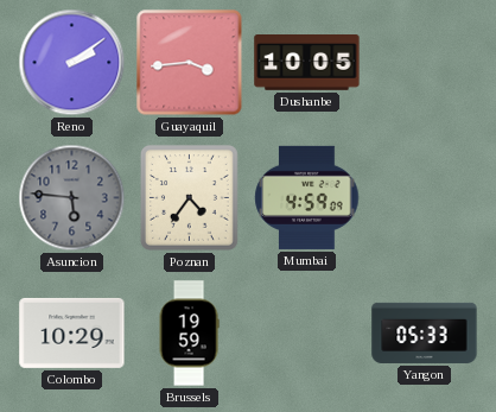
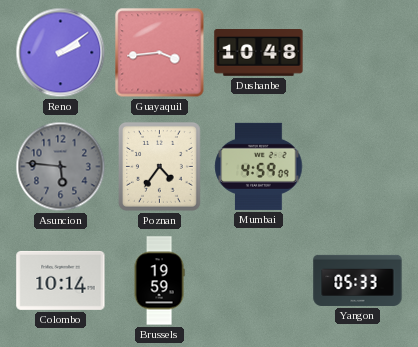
Dushanbe: 10:05 -> 10:48
Colombo: 10:29 -> 10:14
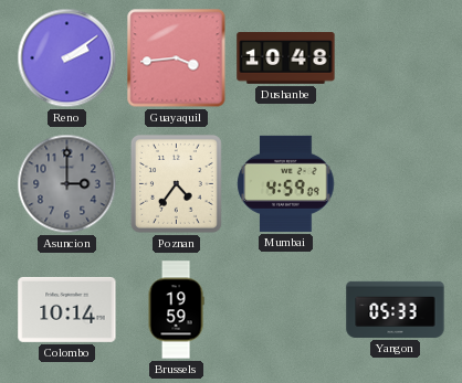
Asuncion: 5:46 -> 3:00
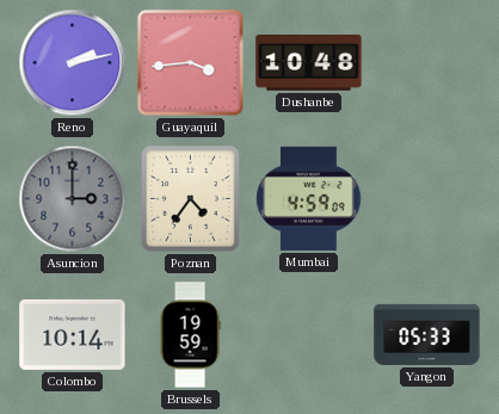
Reno: 2:09 -> 2:13
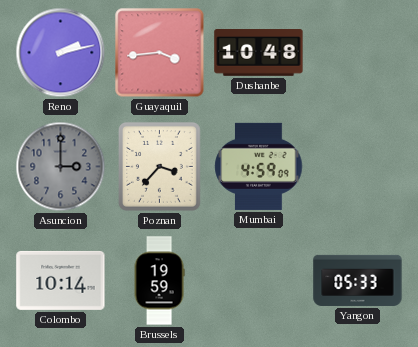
Poznan: 4:36 -> 3:37
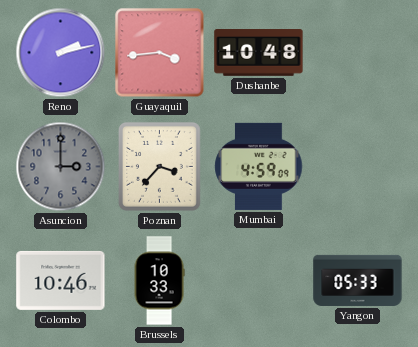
Colombo: 10:14 -> 10:46
Brussels: 19:59 -> 10:33
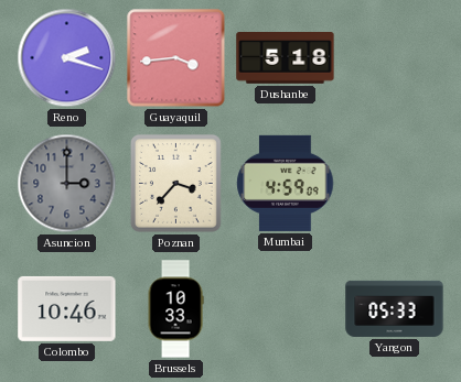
Reno: 2:13 -> 2:18
Dushanbe: 10:48 -> 5:18
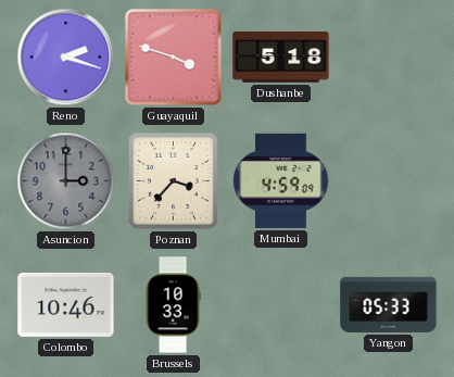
Guayaquil: 3:44 -> 3:48
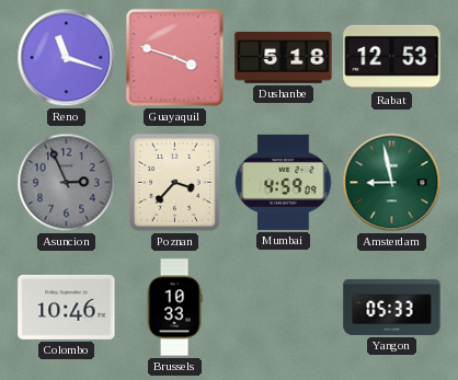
Reno: 2:18 -> 11:18
Rabat: none -> 12:53
Asuncion: 3:00 -> 2:56
Amsterdam: none -> 8:58
